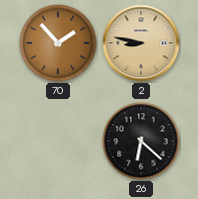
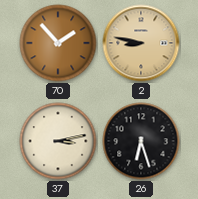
37: none -> 3:13
26: 6:22 -> 6:27
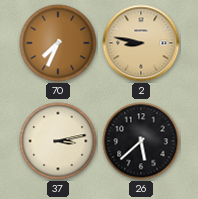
70: 1:53 -> 7:34
26: 6:27 -> 5:38
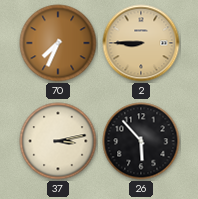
2: 8:47 -> 8:45
26: 5:38 -> 5:53
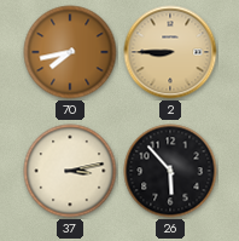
70: 7:34 -> 7:43
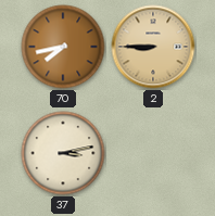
26: 5:53 -> none
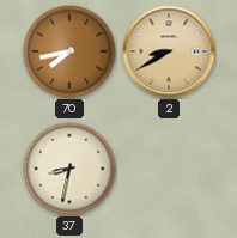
2: 8:45 -> 8:40
37: 3:13 -> 8:32
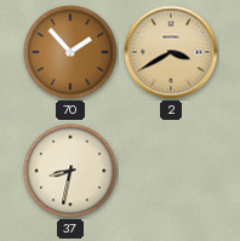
70: 7:43 -> 1:53
2: 8:40 -> 3:40
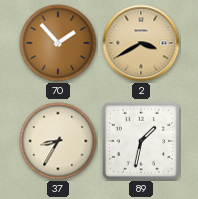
37: 8:32 -> 8:35
89: none -> 1:32
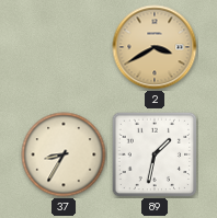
70: 1:53 -> none
